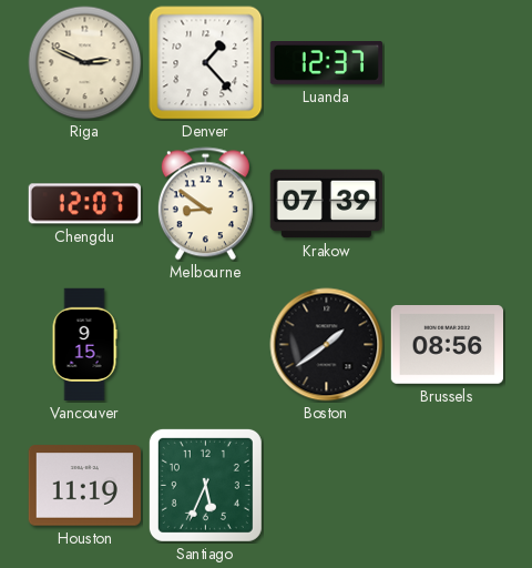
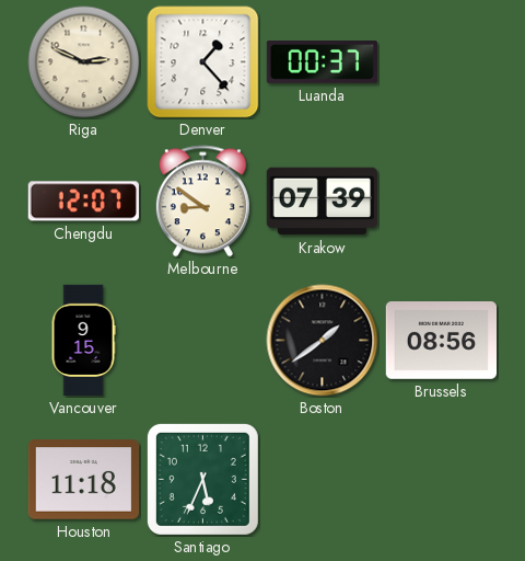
Luanda: 12:37 -> 00:37
Houston: 11:19 -> 11:18
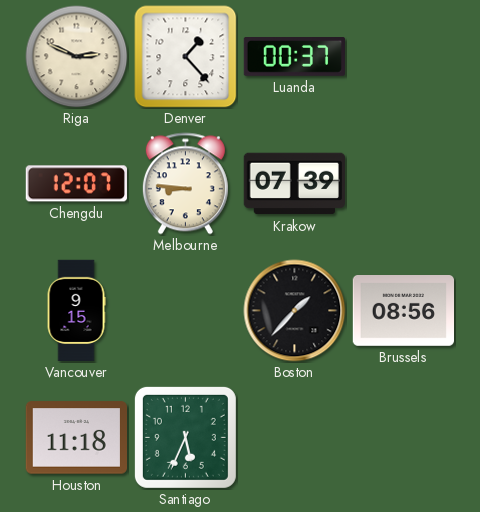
Melbourne: 8:51 -> 8:46
Boston: 1:39 -> 1:37
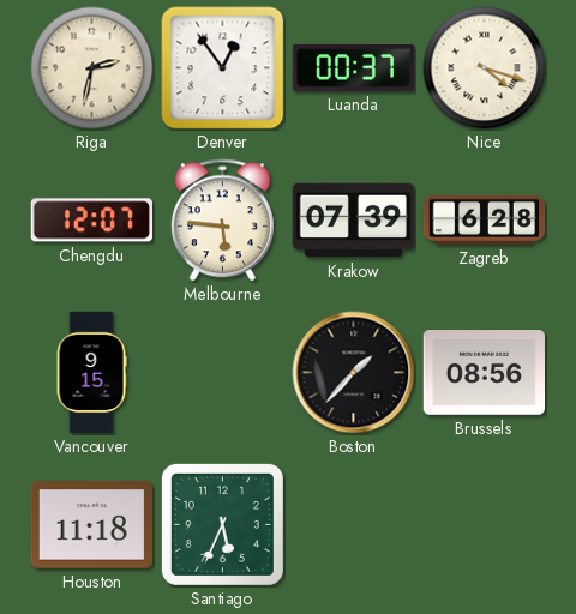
Riga: 2:49 -> 2:32
Denver: 1:23 -> 12:54
Nice: none -> 4:18
Melbourne: 8:46 -> 5:46
Zagreb: none -> 6:28
